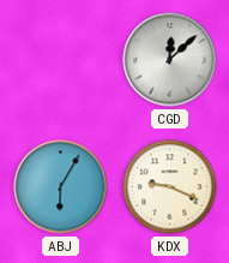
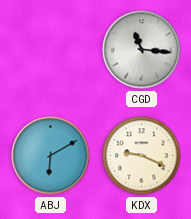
CGD: 12:08 -> 11:16
ABJ: 6:05 -> 6:10
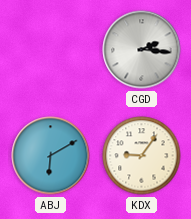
CGD: 11:16 -> 2:16
KDX: 9:19 -> 9:06
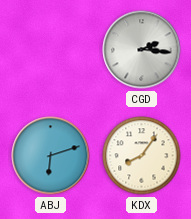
ABJ: 6:10 -> 6:12
KDX: 9:06 -> 8:06
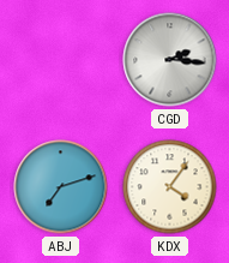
ABJ: 6:12 -> 7:12
KDX: 8:06 -> 4:06
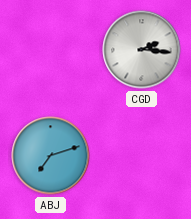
KDX: 4:06 -> none
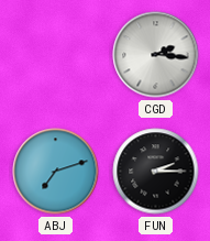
FUN: none -> 2:15
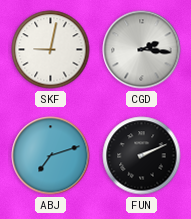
SKF: none -> 9:02
FUN: 2:15 -> 2:11
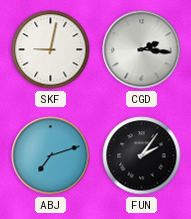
FUN: 2:11 -> 2:06
